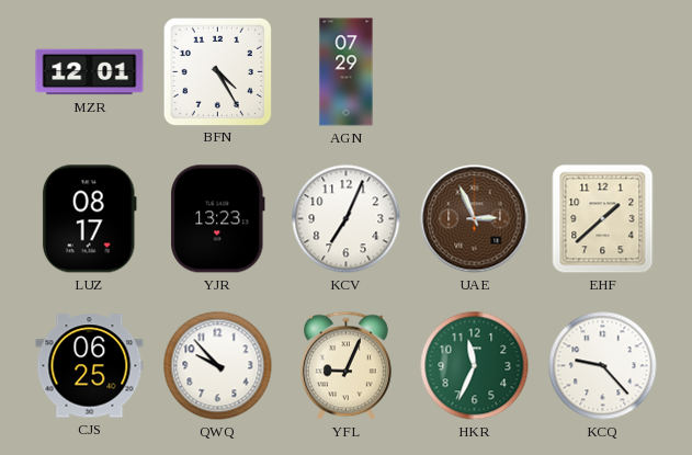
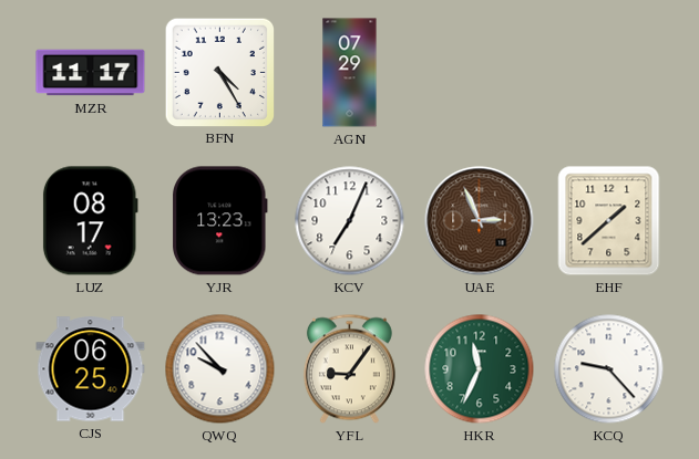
MZR: 12:01 -> 11:17
YFL: 9:04 -> 9:06
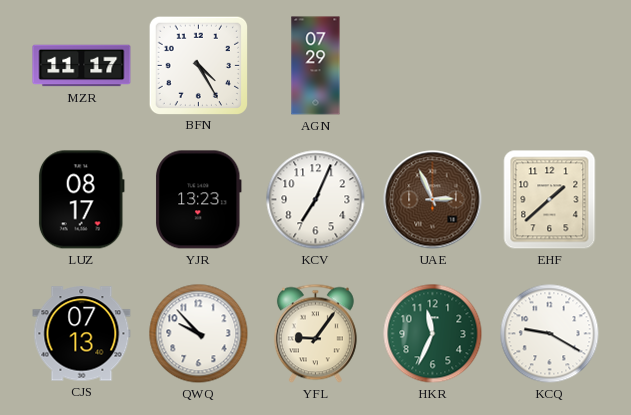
CJS: 06:25 -> 07:13
KCQ: 9:23 -> 9:20
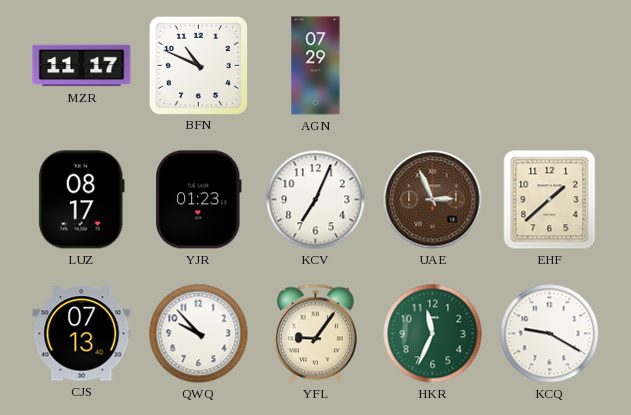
BFN: 4:25 -> 10:49
YJR: 13:23 -> 01:23
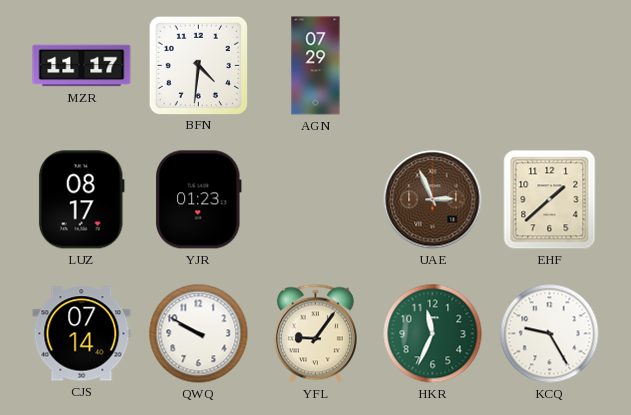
BFN: 10:49 -> 4:31
KCV: 7:04 -> none
CJS: 07:13 -> 07:14
QWQ: 9:53 -> 9:50
KCQ: 9:20 -> 9:25
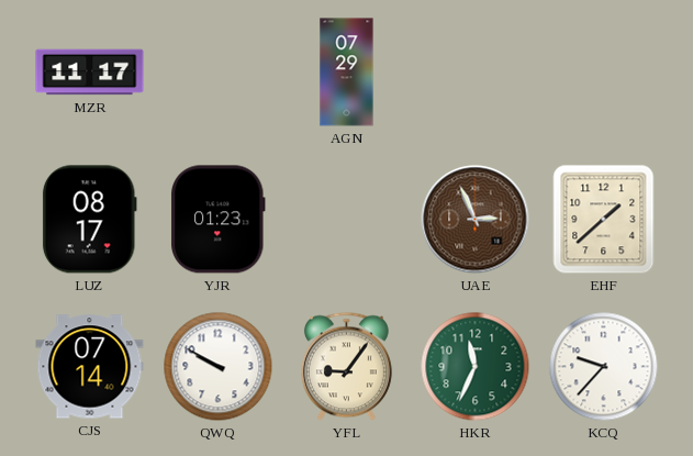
BFN: 4:31 -> none
KCQ: 9:25 -> 9:37
